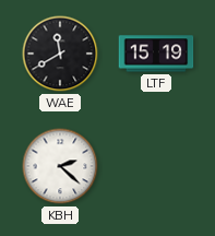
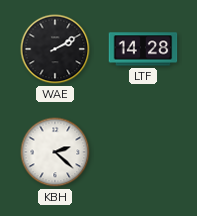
WAE: 11:40 -> 2:10
LTF: 15:19 -> 14:28
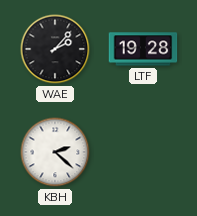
WAE: 2:10 -> 2:07
LTF: 14:28 -> 19:28
